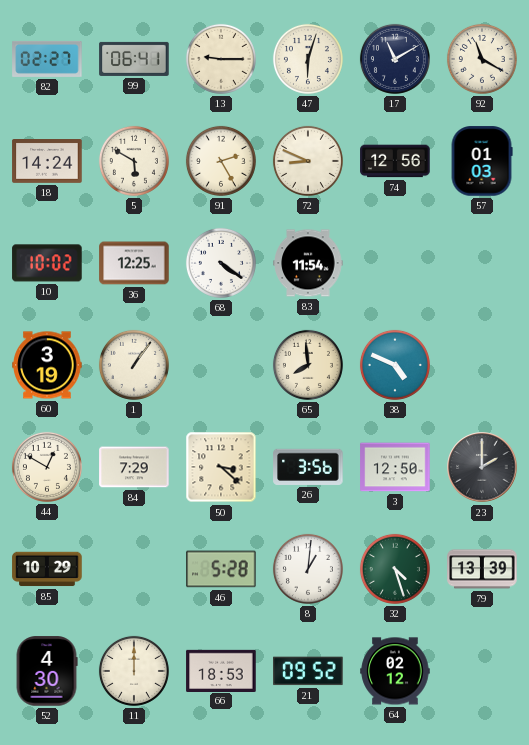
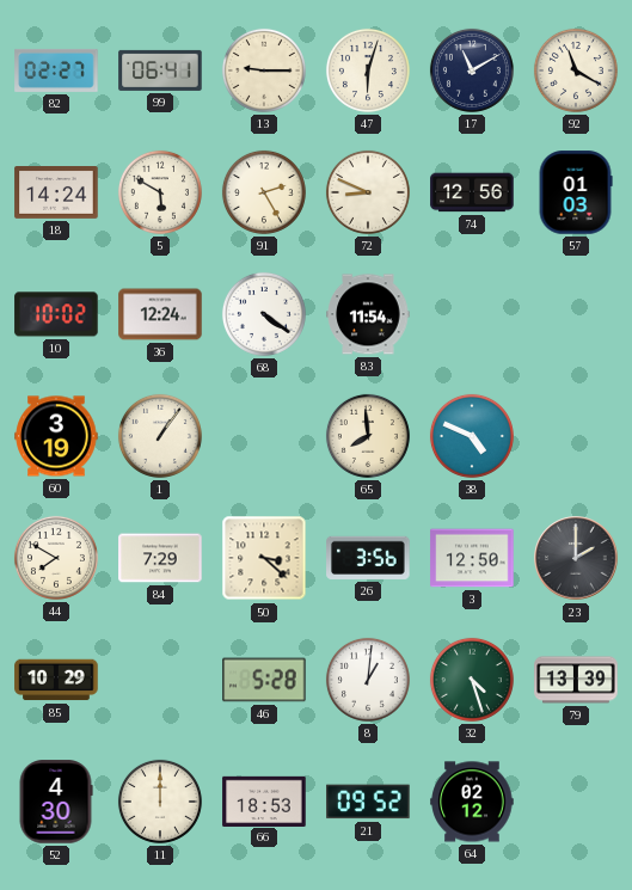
36: 12:25 -> 12:24
44: 12:50 -> 7:50
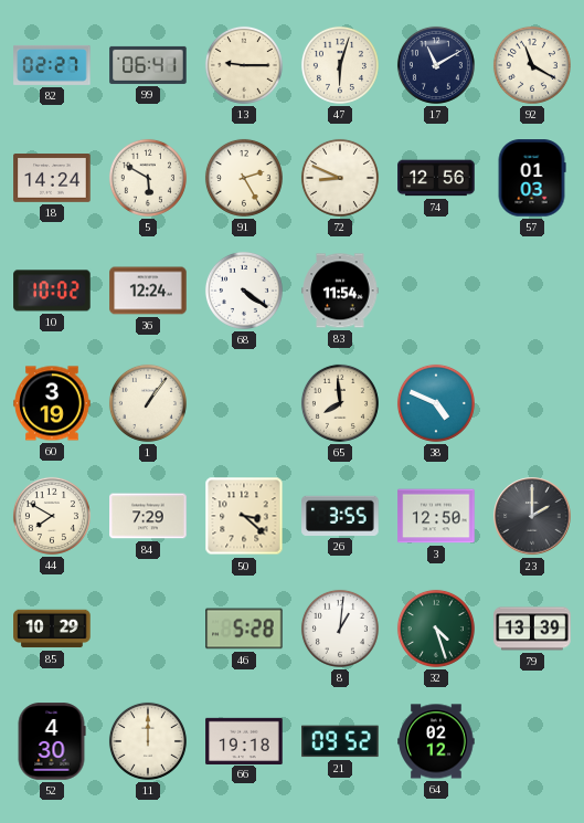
26: 3:56 -> 3:55
66: 18:53 -> 19:18
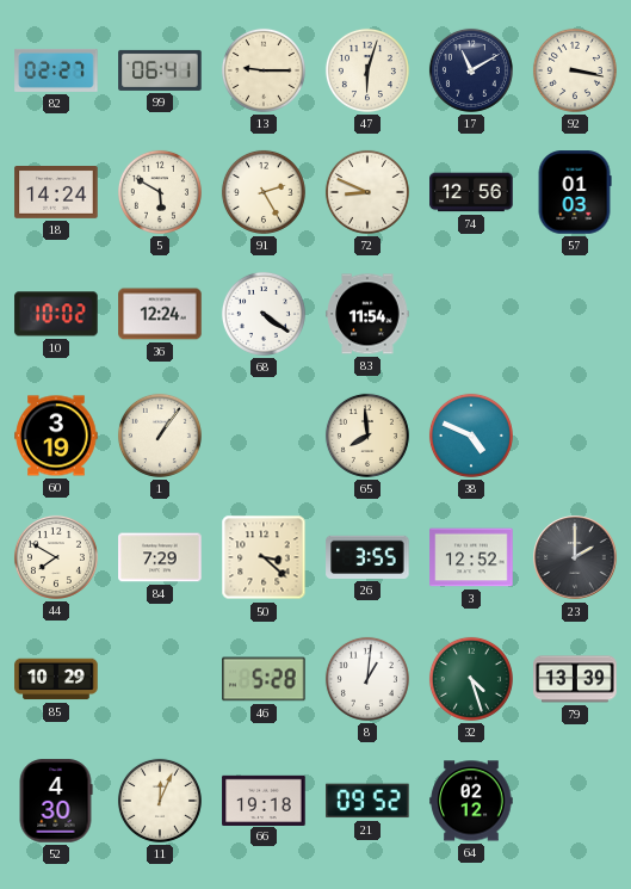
92: 11:20 -> 3:17
3: 12:50 -> 12:52
11: 12:00 -> 12:04
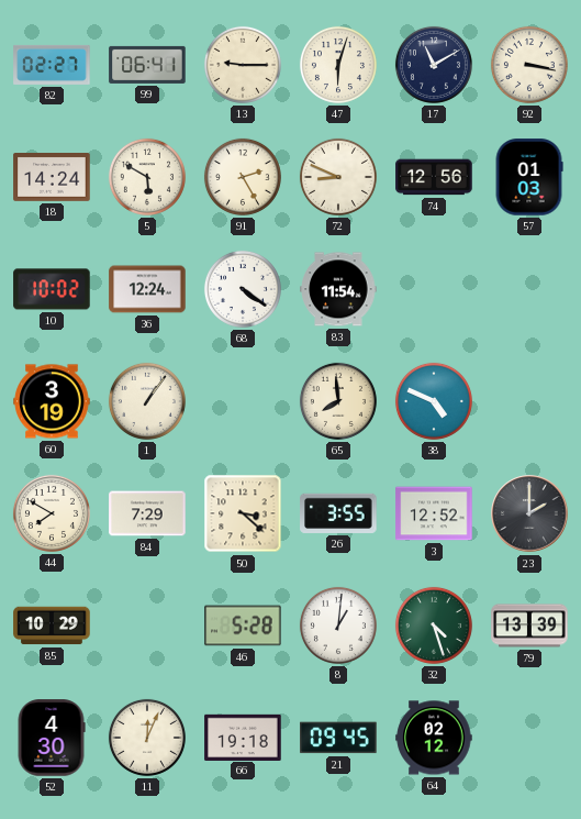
21: 09:52 -> 09:45
